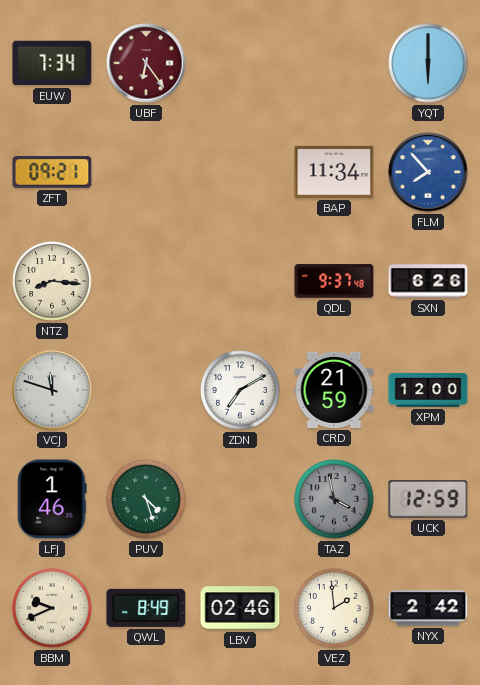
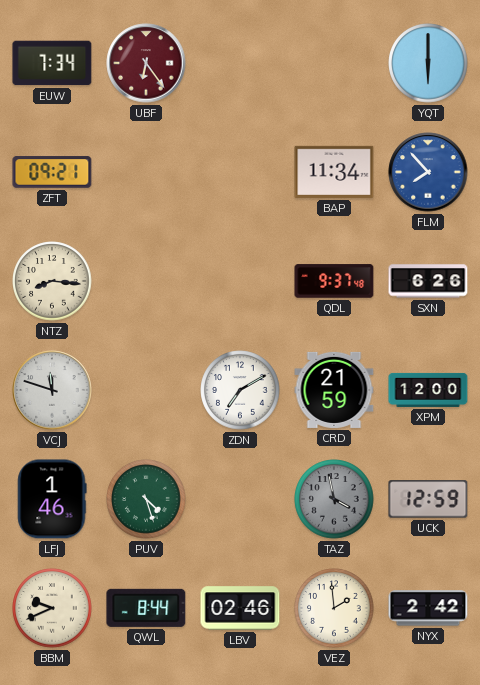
QWL: 8:49 -> 8:44
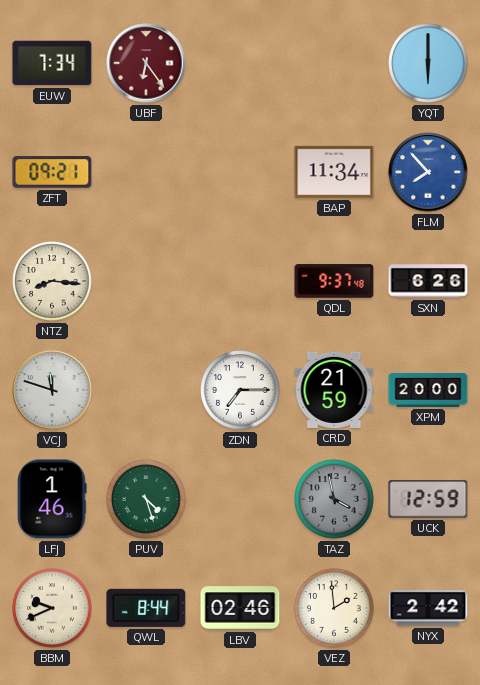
ZDN: 7:10 -> 7:15
XPM: 12:00 -> 20:00
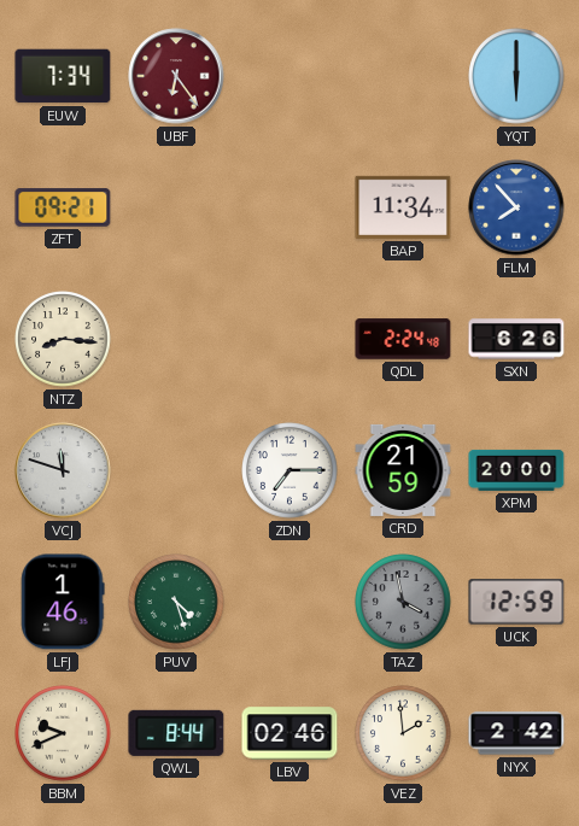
QDL: 9:37 -> 2:24
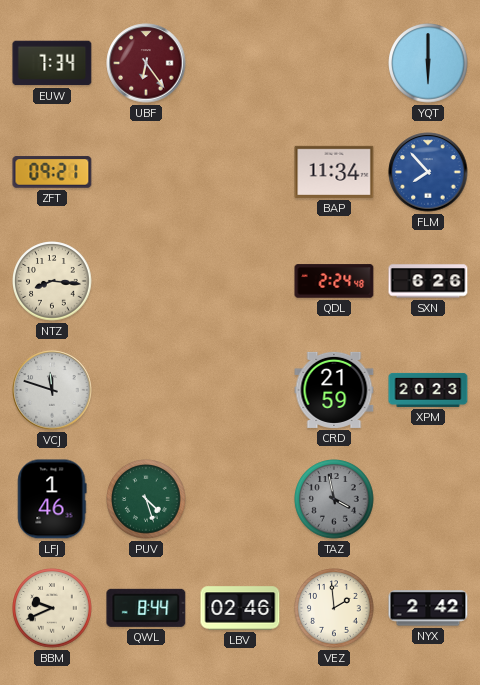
ZDN: 7:15 -> none
XPM: 20:00 -> 20:23
UCK: 12:59 -> none
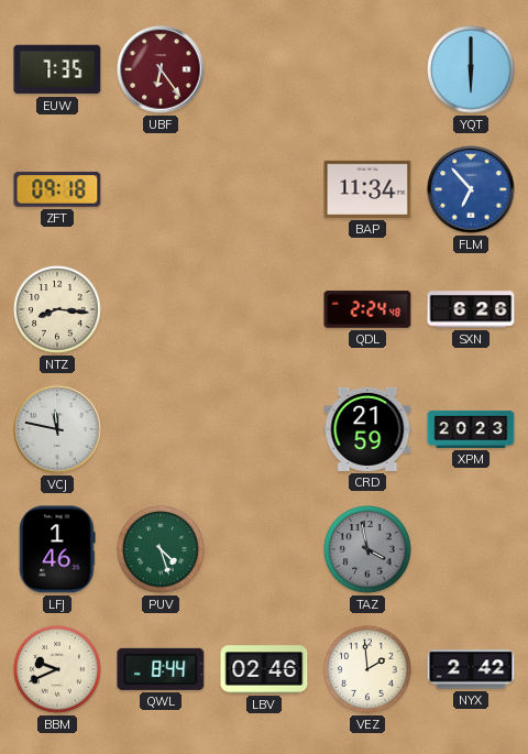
EUW: 7:34 -> 7:35
ZFT: 09:21 -> 09:18
FLM: 7:53 -> 6:53
VCJ: 11:48 -> 11:47
